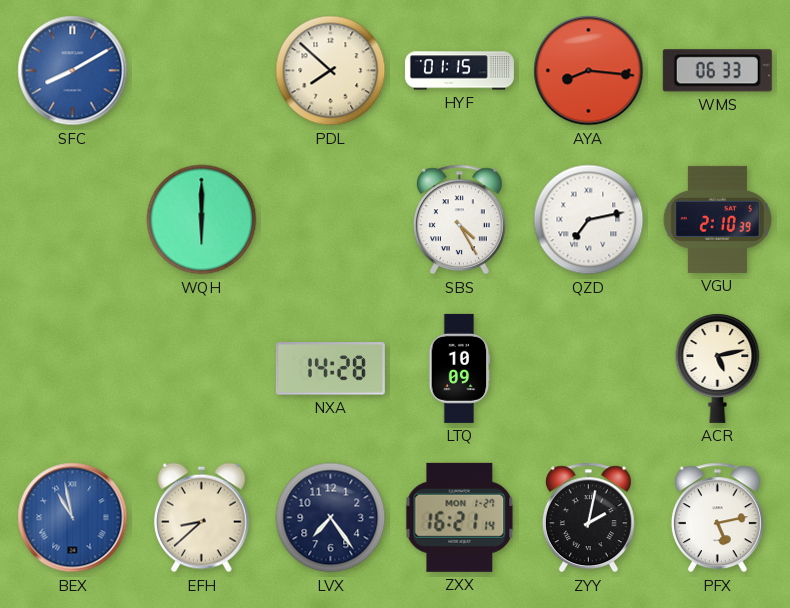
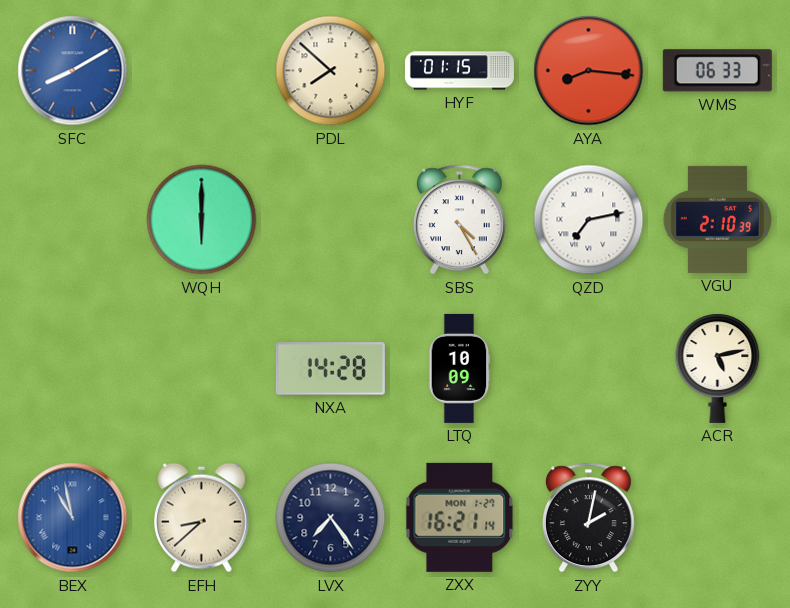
PFX: 5:13 -> none
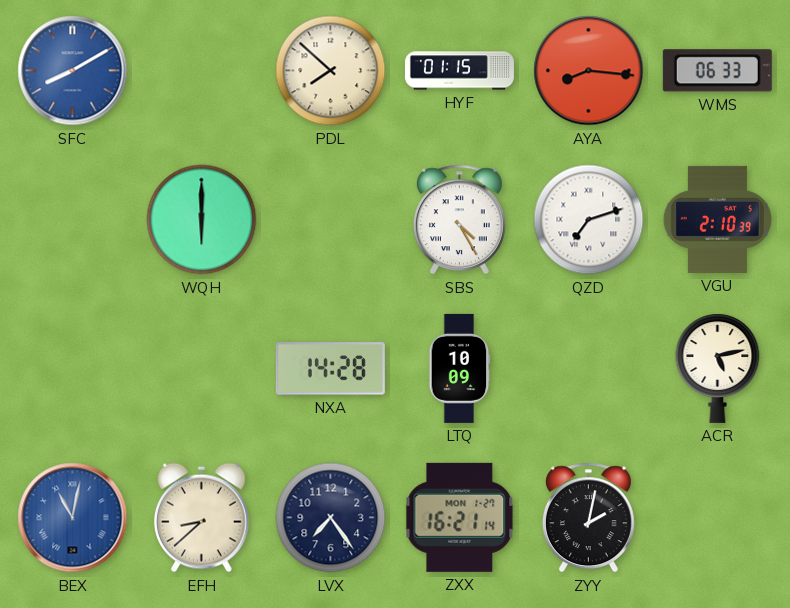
QZD: 7:13 -> 7:12
BEX: 10:58 -> 11:02
